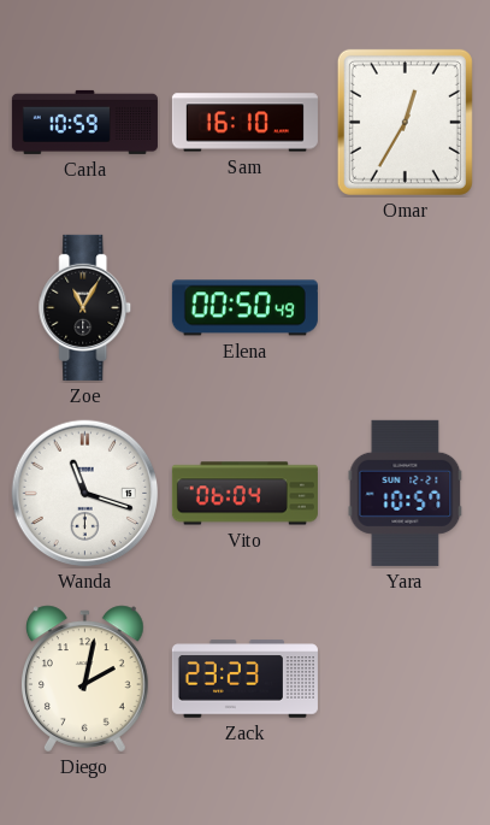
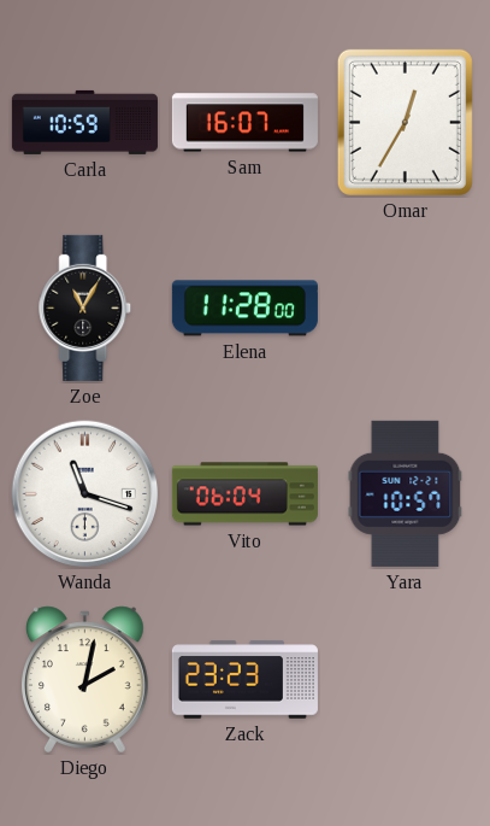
Sam: 16:10 -> 16:07
Elena: 00:50 -> 11:28
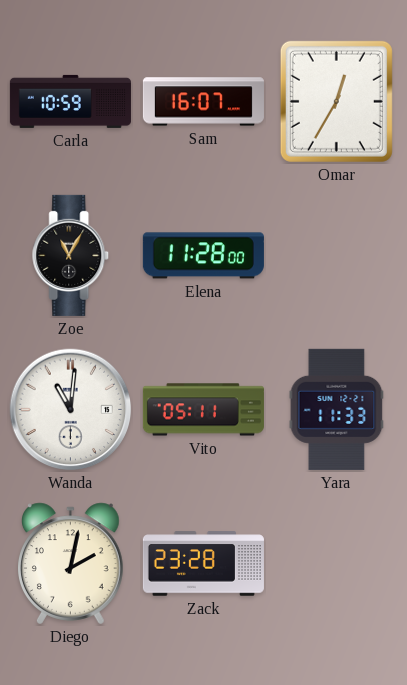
Wanda: 11:18 -> 11:01
Vito: 06:04 -> 05:11
Yara: 10:57 -> 11:33
Zack: 23:23 -> 23:28
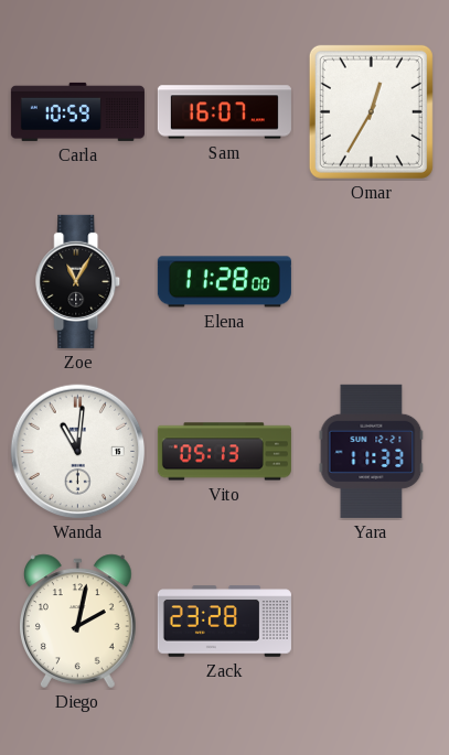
Vito: 05:11 -> 05:13
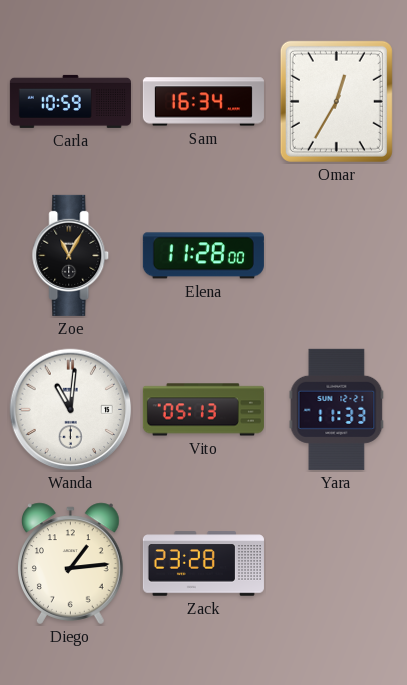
Sam: 16:07 -> 16:34
Diego: 2:02 -> 1:14
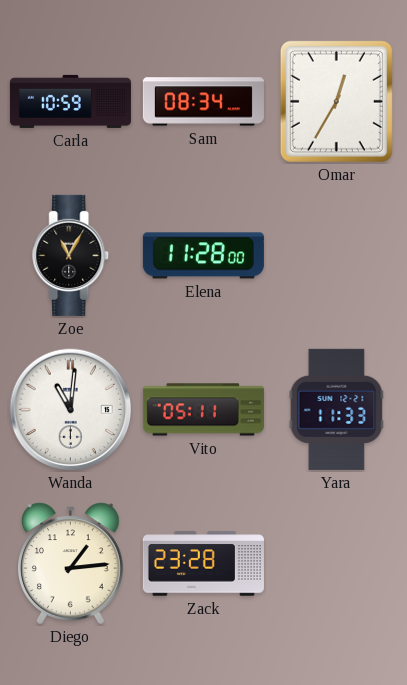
Sam: 16:34 -> 08:34
Vito: 05:13 -> 05:11
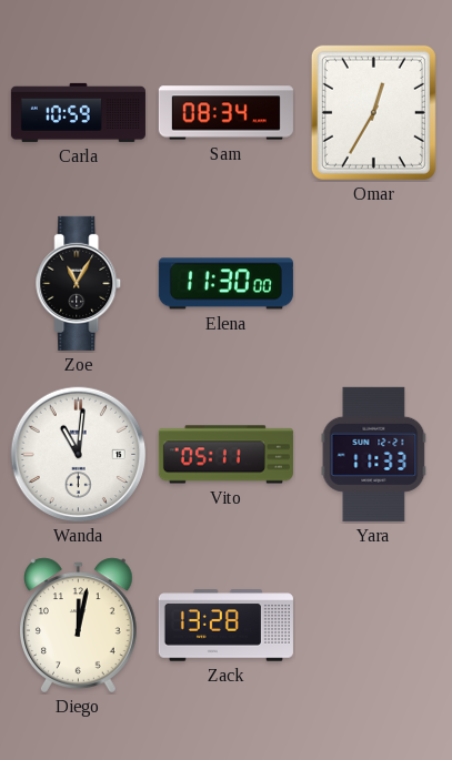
Elena: 11:28 -> 11:30
Diego: 1:14 -> 12:02
Zack: 23:28 -> 13:28
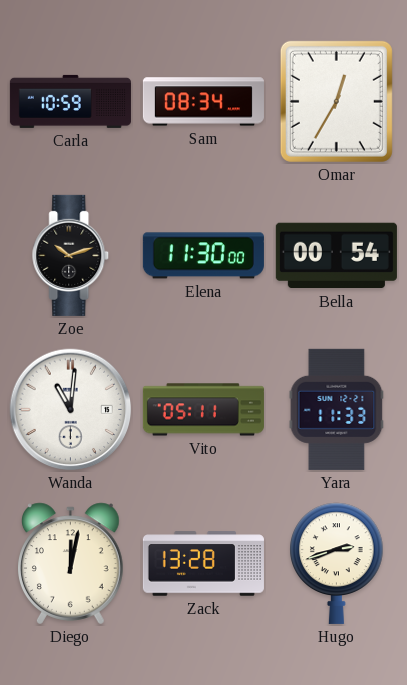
Zoe: 11:05 -> 10:12
Bella: none -> 00:54
Hugo: none -> 2:42
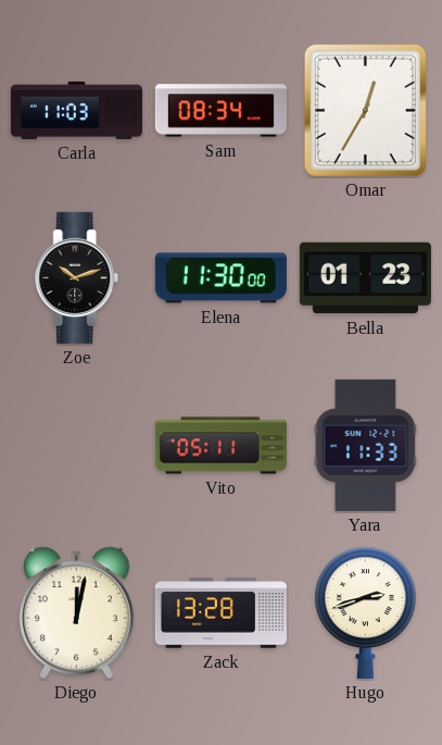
Carla: 10:59 -> 11:03
Bella: 00:54 -> 01:23
Wanda: 11:01 -> none
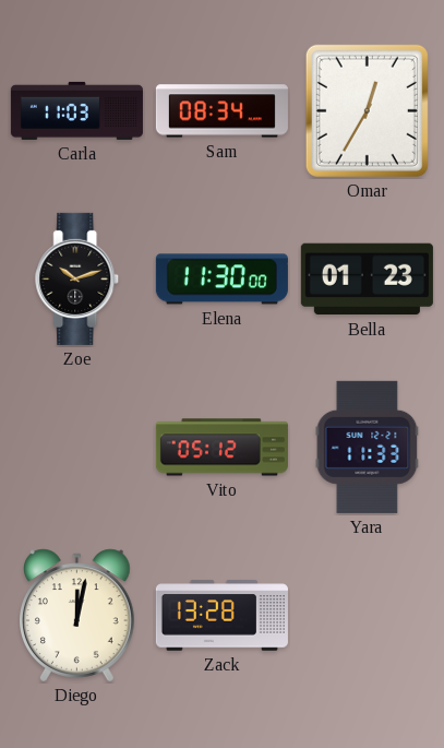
Vito: 05:11 -> 05:12
Hugo: 2:42 -> none
